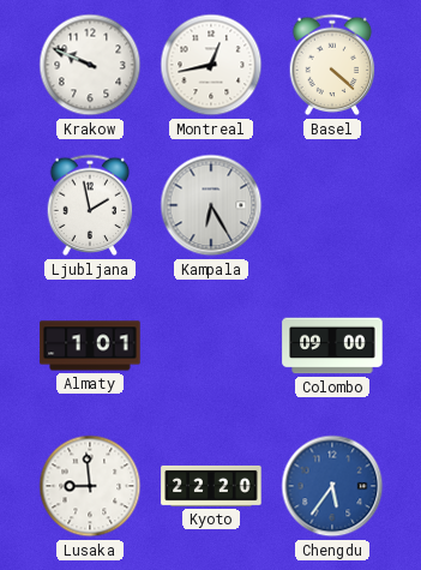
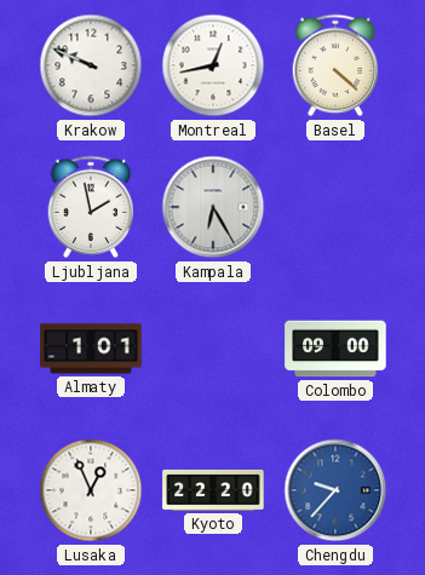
Lusaka: 8:59 -> 12:56
Chengdu: 5:36 -> 9:37
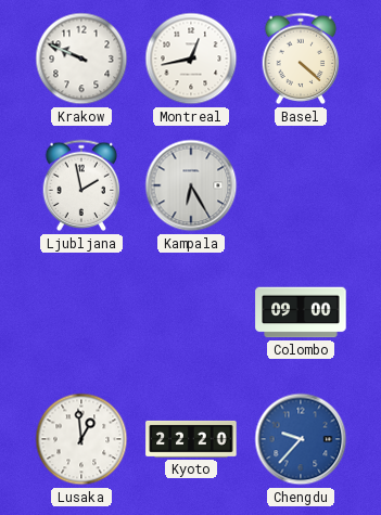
Almaty: 1:01 -> none
Lusaka: 12:56 -> 12:59
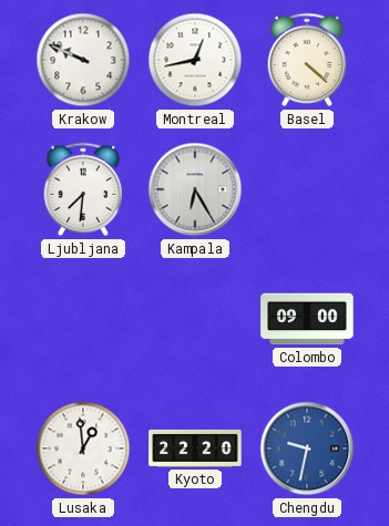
Ljubljana: 1:58 -> 7:31
Chengdu: 9:37 -> 9:32
